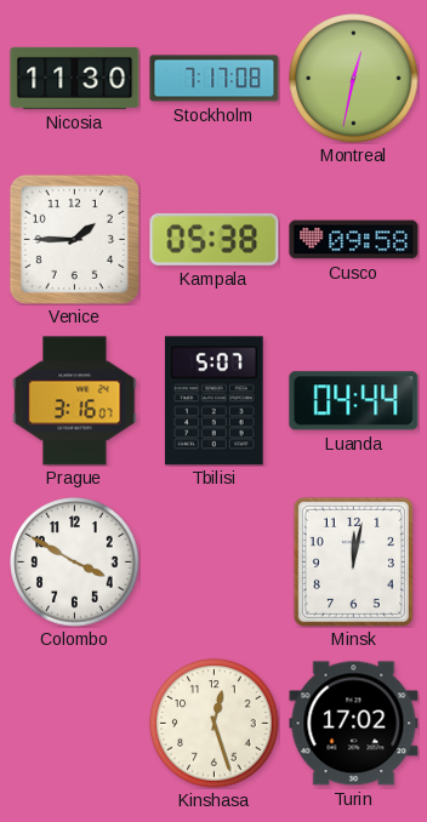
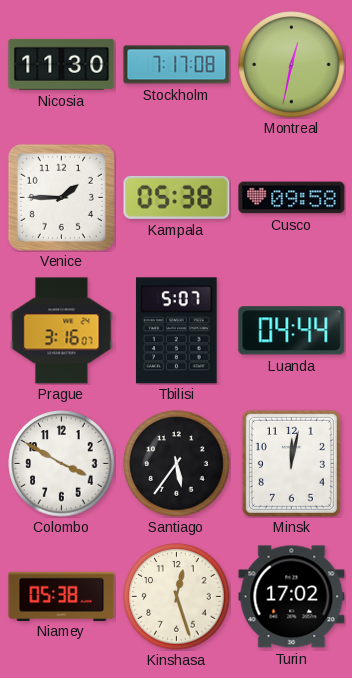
Santiago: none -> 5:36
Niamey: none -> 05:38
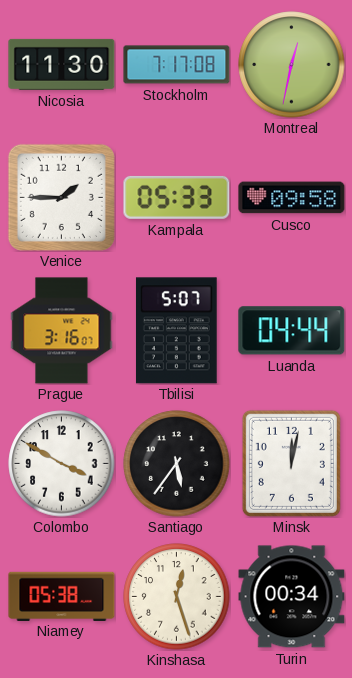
Kampala: 05:38 -> 05:33
Turin: 17:02 -> 00:34
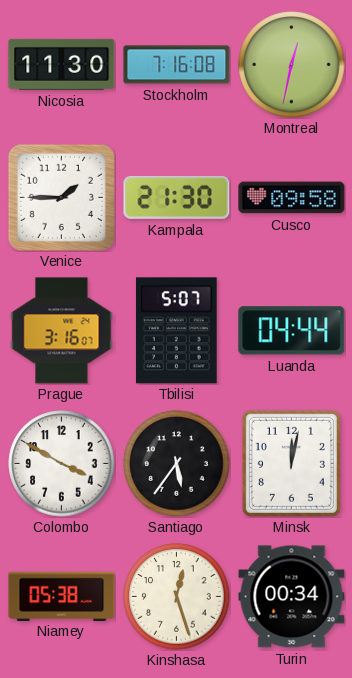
Stockholm: 7:17 -> 7:16
Kampala: 05:33 -> 21:30
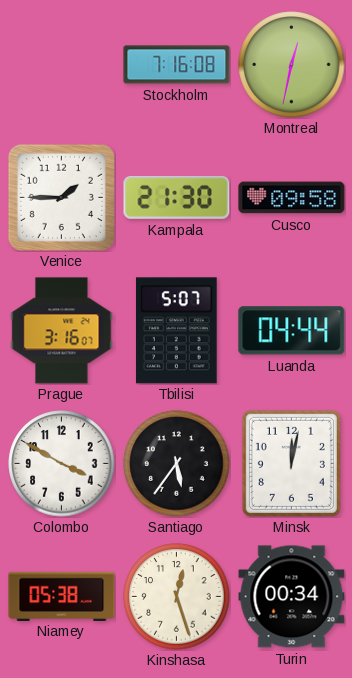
Nicosia: 11:30 -> none
